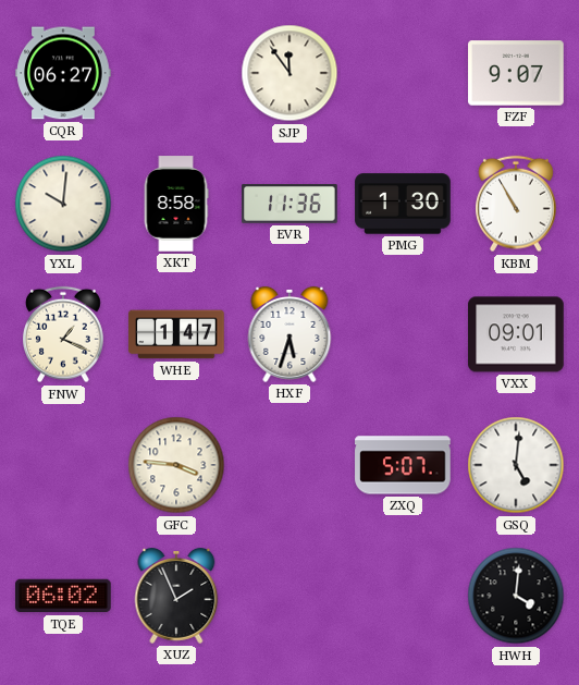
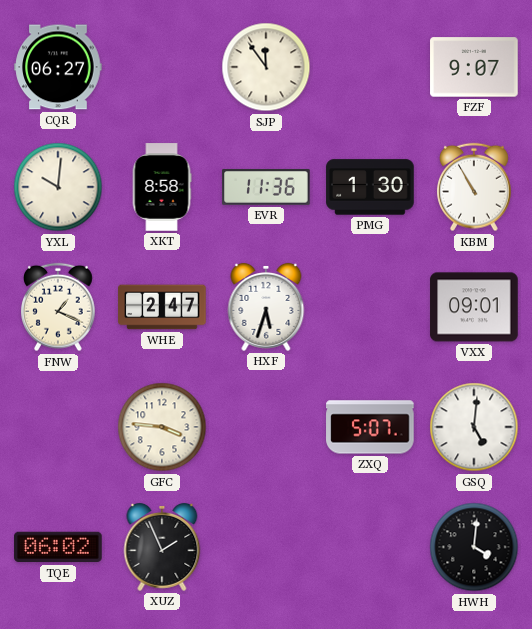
WHE: 1:47 -> 2:47
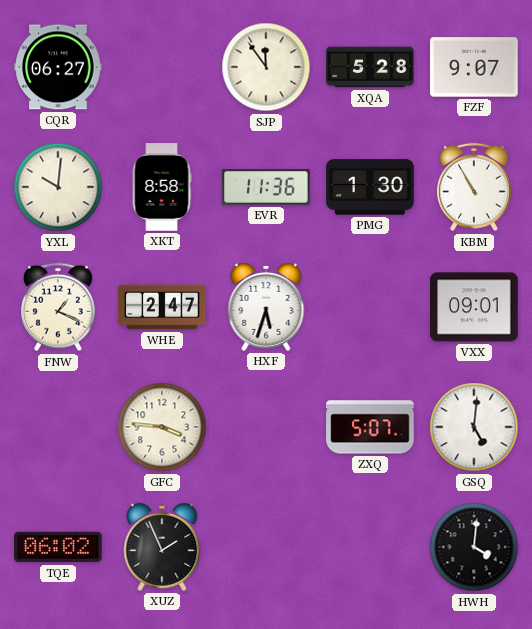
XQA: none -> 5:28
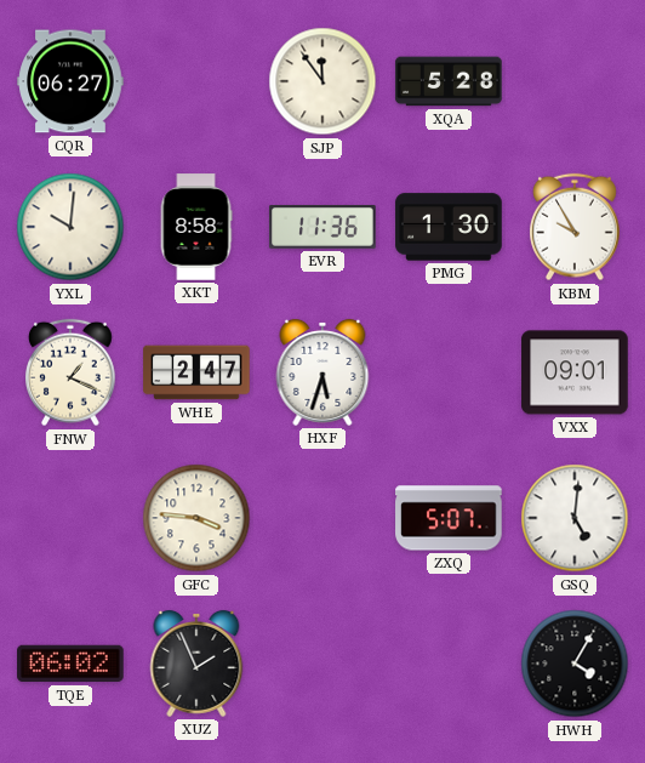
FZF: 9:07 -> none
KBM: 10:55 -> 9:55
HWH: 4:01 -> 4:05
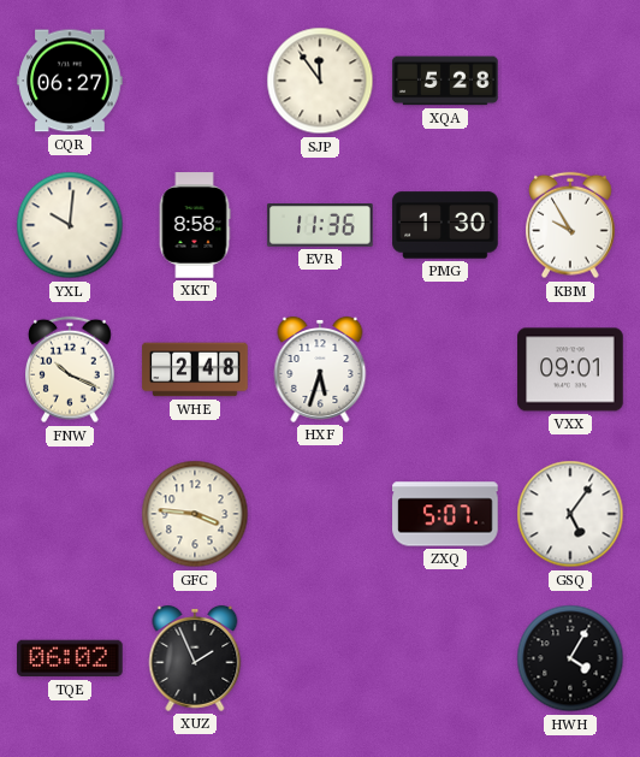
FNW: 1:19 -> 10:19
WHE: 2:47 -> 2:48
GSQ: 5:01 -> 5:06
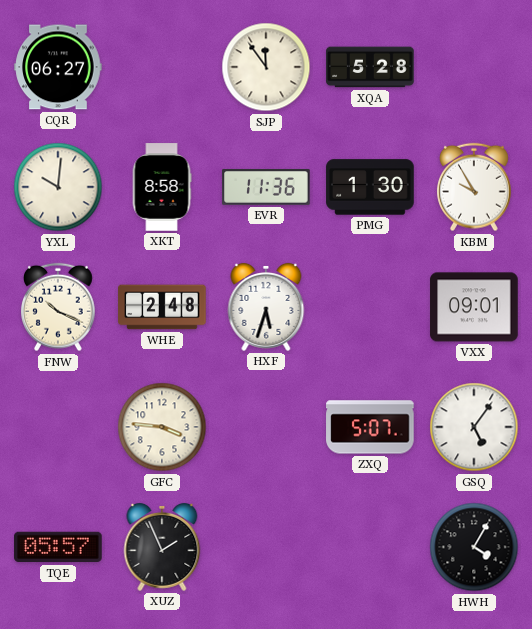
TQE: 06:02 -> 05:57
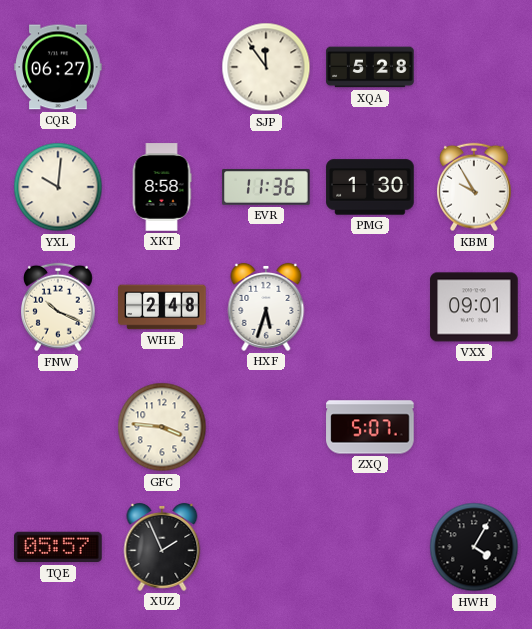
GSQ: 5:06 -> none
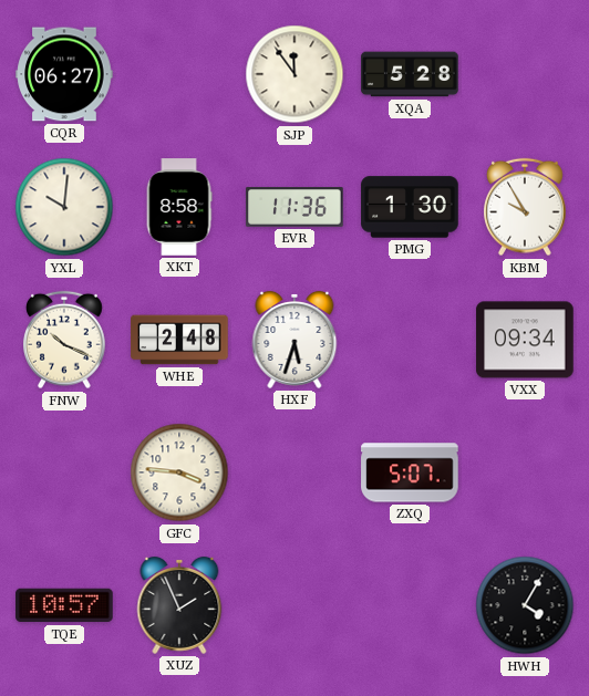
VXX: 09:01 -> 09:34
TQE: 05:57 -> 10:57
